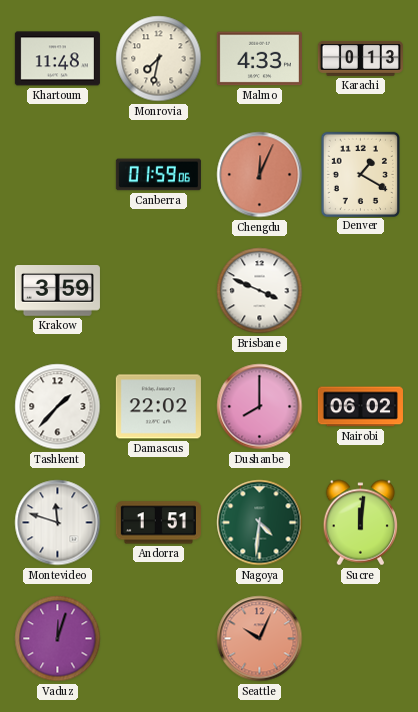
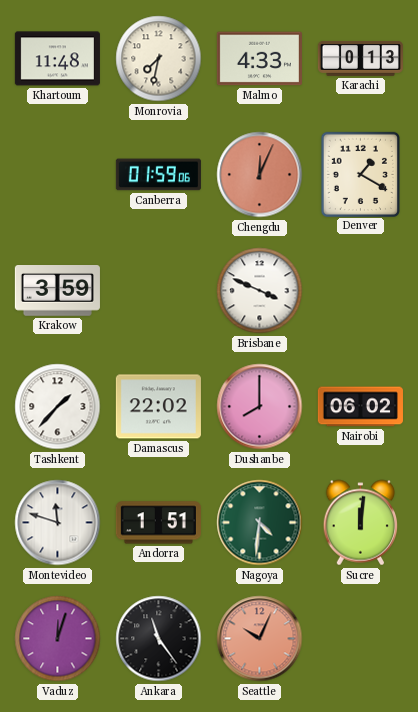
Ankara: none -> 11:24
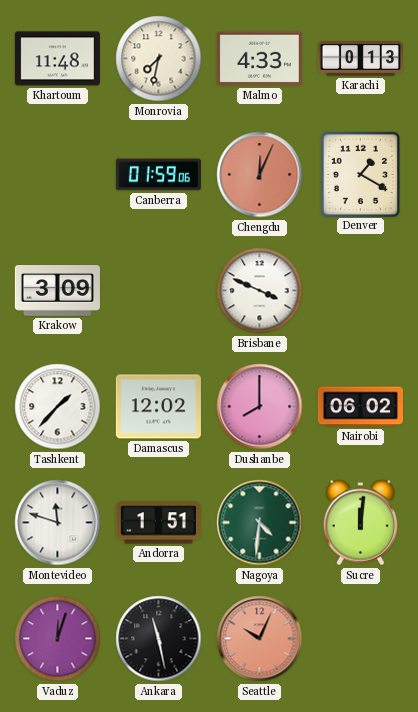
Krakow: 3:59 -> 3:09
Damascus: 22:02 -> 12:02
Ankara: 11:24 -> 11:28
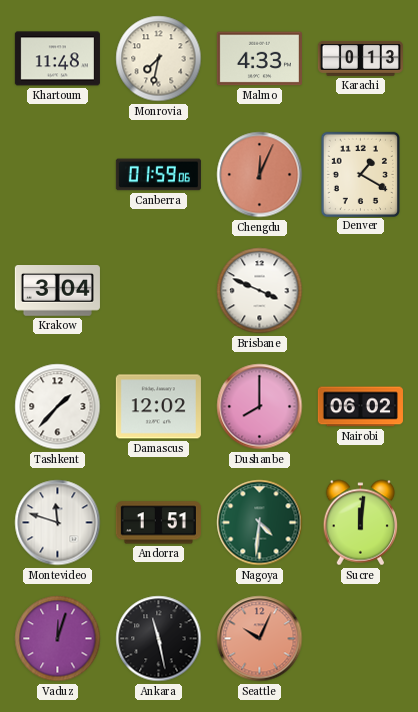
Krakow: 3:09 -> 3:04
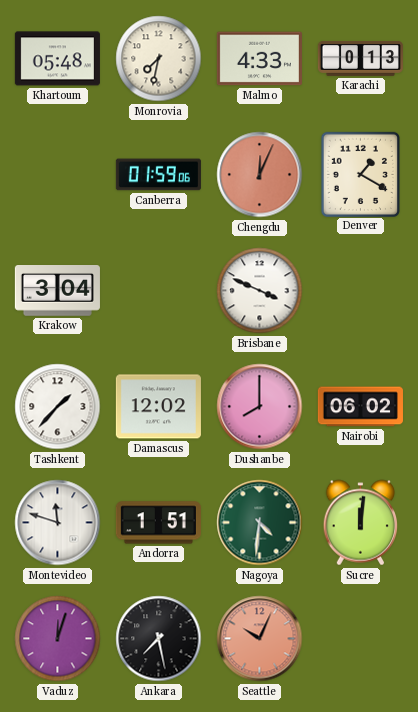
Khartoum: 11:48 -> 05:48
Ankara: 11:28 -> 7:28
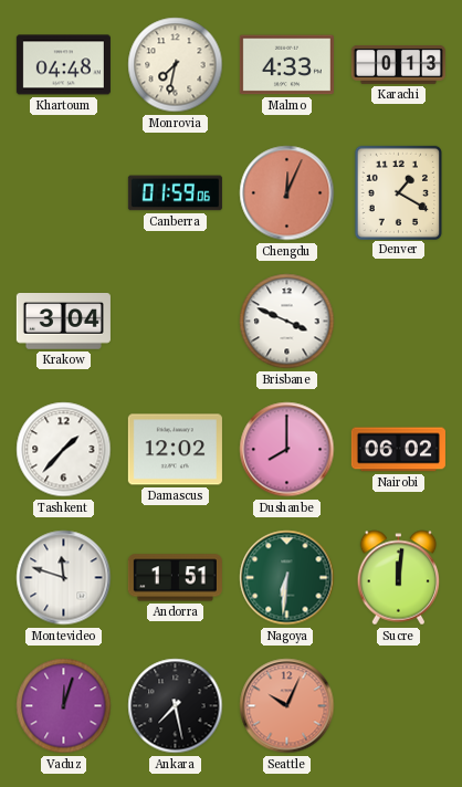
Khartoum: 05:48 -> 04:48
Nagoya: 4:31 -> 6:31
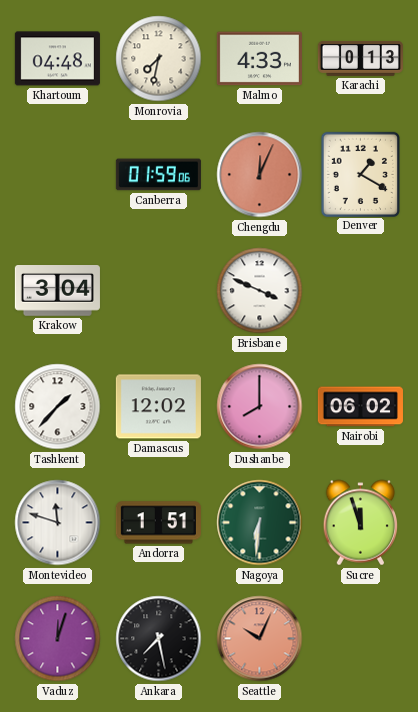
Sucre: 12:01 -> 11:57
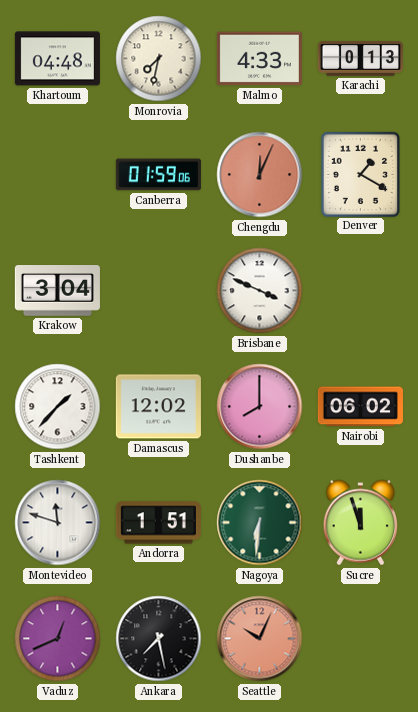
Vaduz: 12:03 -> 12:41
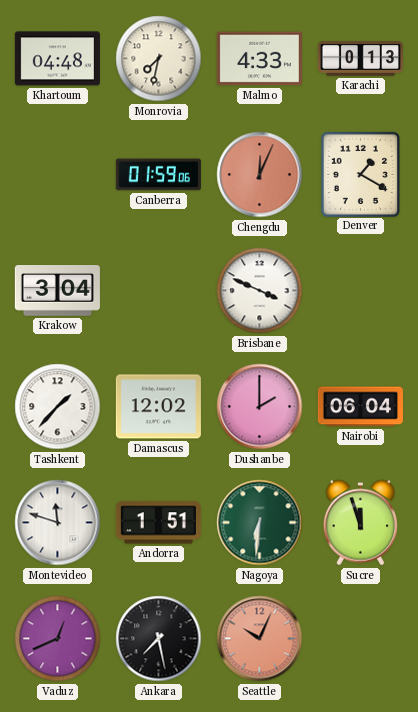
Dushanbe: 8:00 -> 2:00
Nairobi: 06:02 -> 06:04
